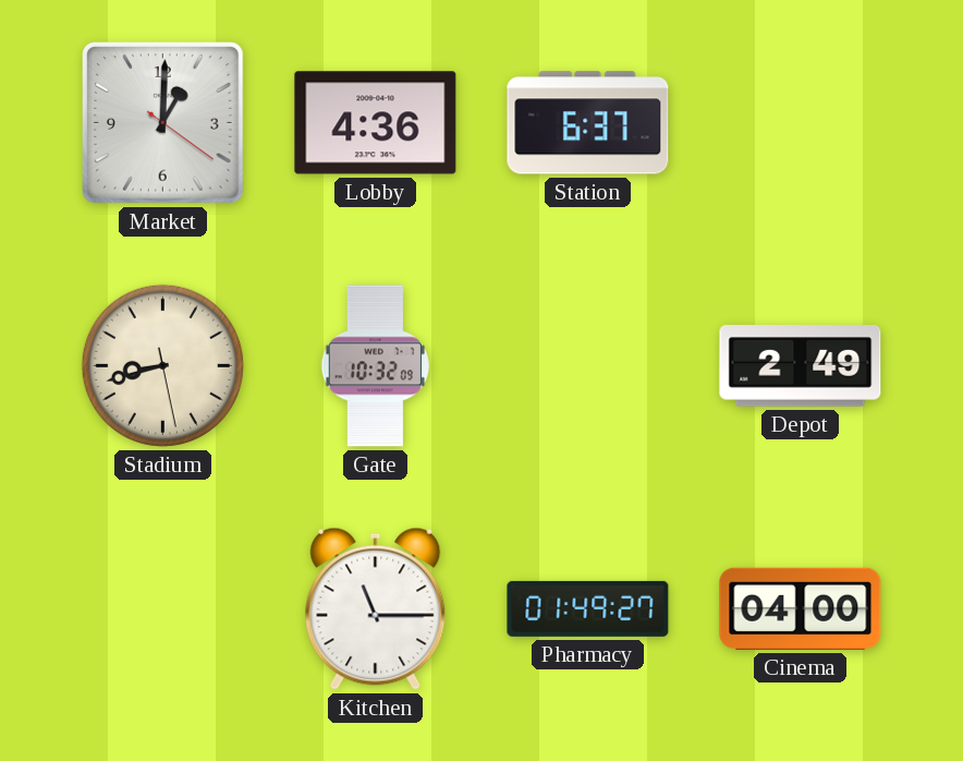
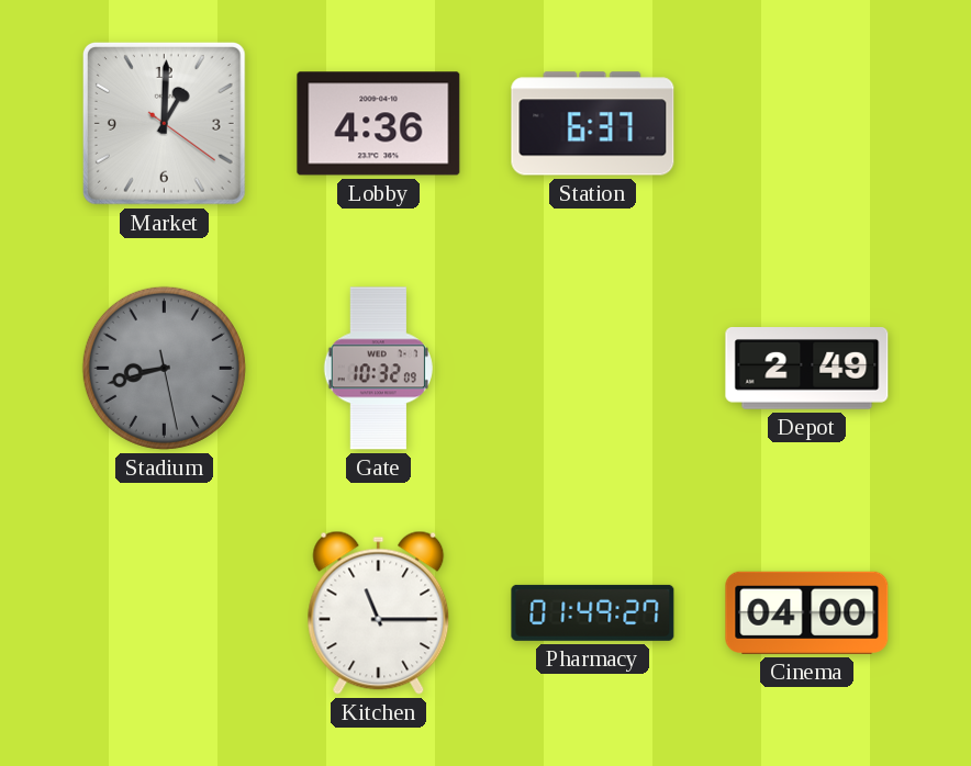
Stadium dial: cream -> grey
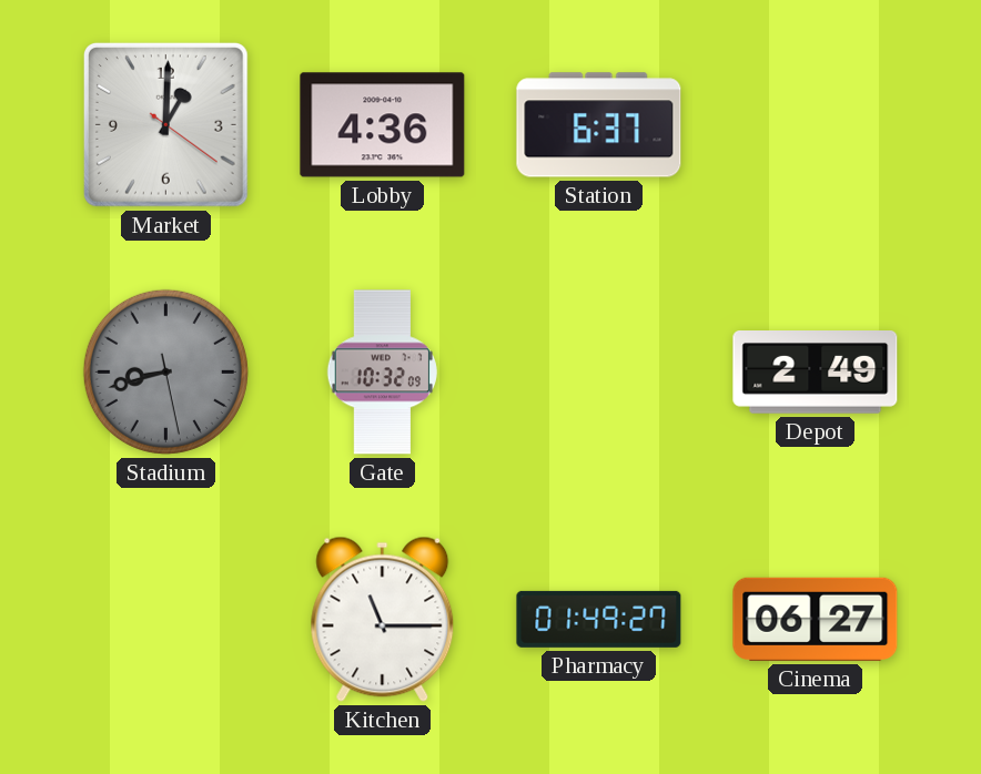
Cinema: 04:00 -> 06:27
